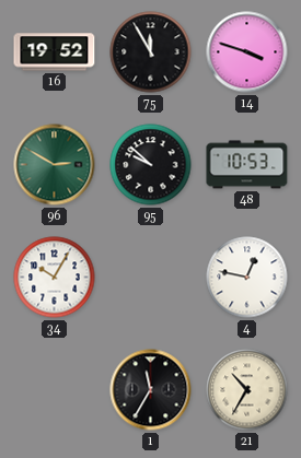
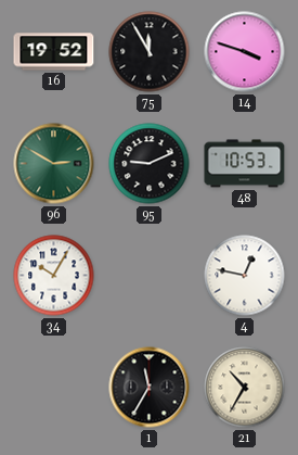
95: 9:52 -> 9:11
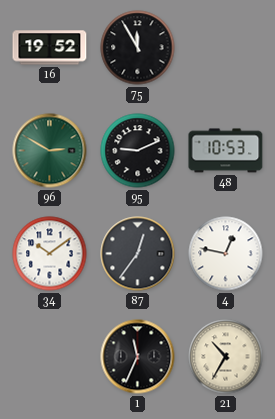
14: 3:48 -> none
34: 10:05 -> 10:09
87: none -> 12:36
1: 11:35 -> 11:34
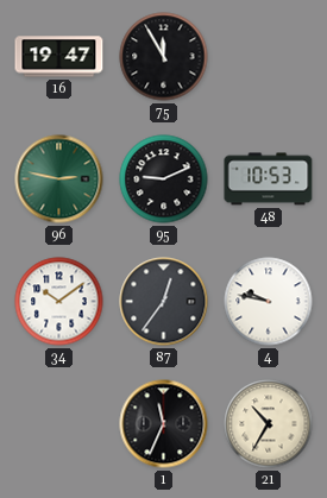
16: 19:52 -> 19:47
96: 2:50 -> 2:47
4: 12:47 -> 9:47
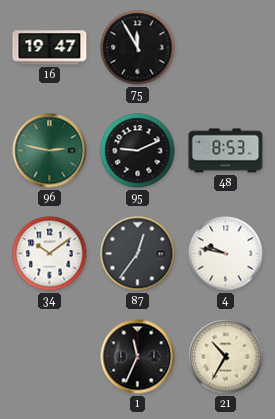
48: 10:53 -> 8:53
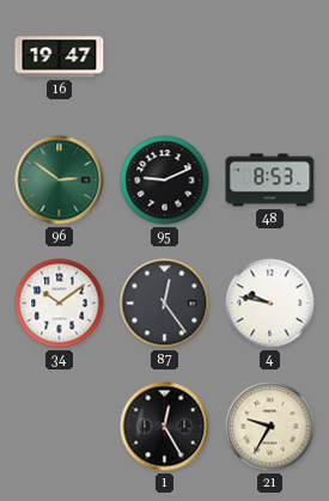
75: 11:55 -> none
96: 2:47 -> 2:51
87: 12:36 -> 12:24
1: 11:34 -> 12:25
21: 10:35 -> 9:35
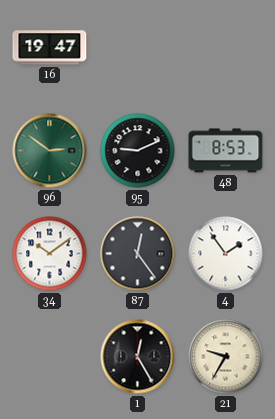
4: 9:47 -> 1:54
